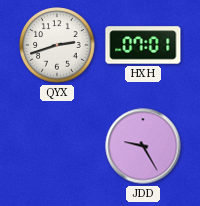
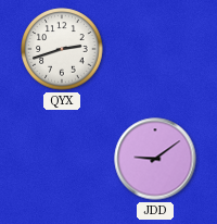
HXH: 07:01 -> none
JDD: 9:25 -> 9:09
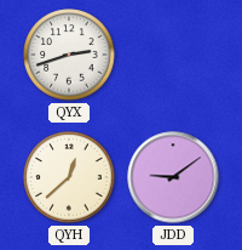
QYH: none -> 12:38
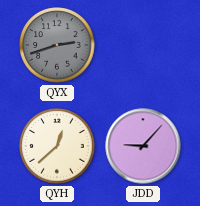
QYX dial: white -> grey
JDD: 9:09 -> 9:07
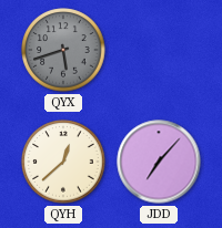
QYX: 2:42 -> 5:42
JDD: 9:07 -> 7:07
